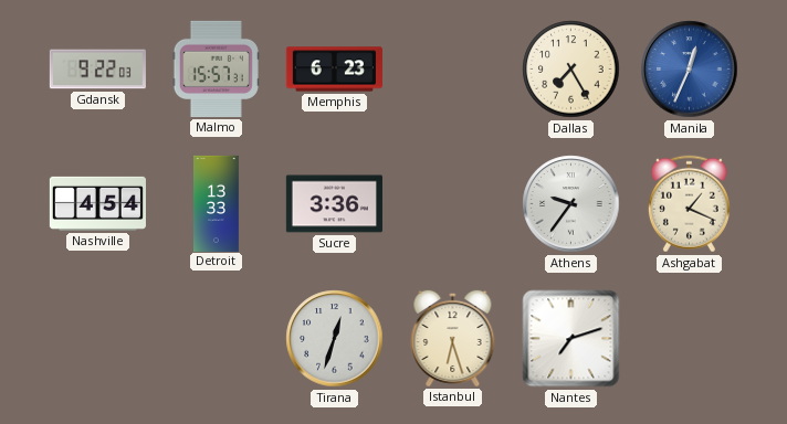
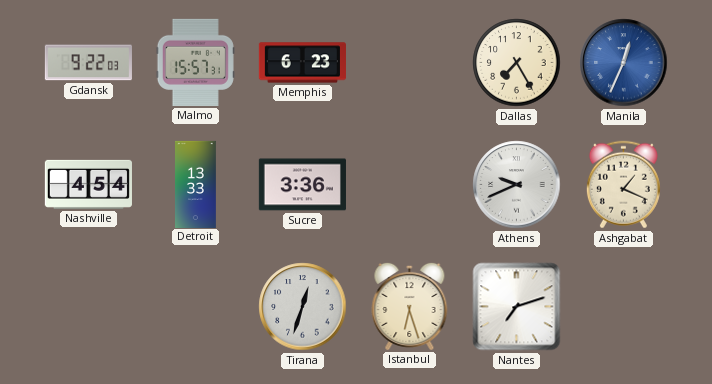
Athens: 9:36 -> 9:41
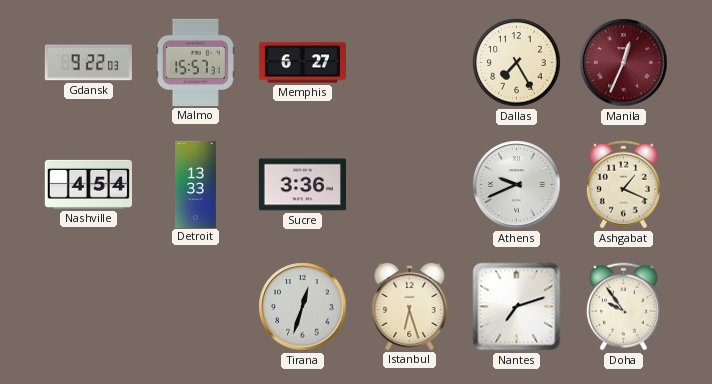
Memphis: 6:23 -> 6:27
Manila dial: blue -> burgundy
Doha: none -> 9:54
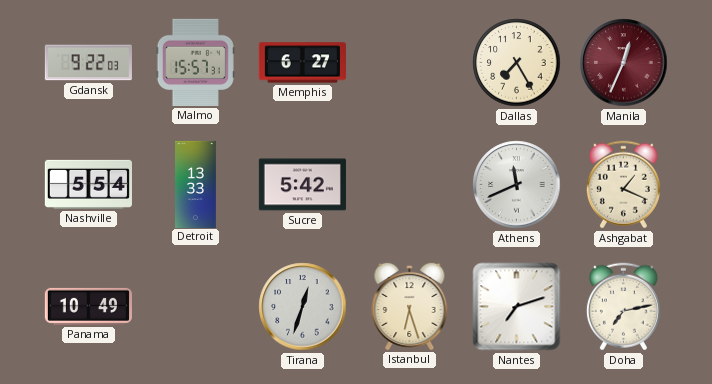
Nashville: 4:54 -> 5:54
Sucre: 3:36 -> 5:42
Athens: 9:41 -> 11:41
Panama: none -> 10:49
Doha: 9:54 -> 7:13
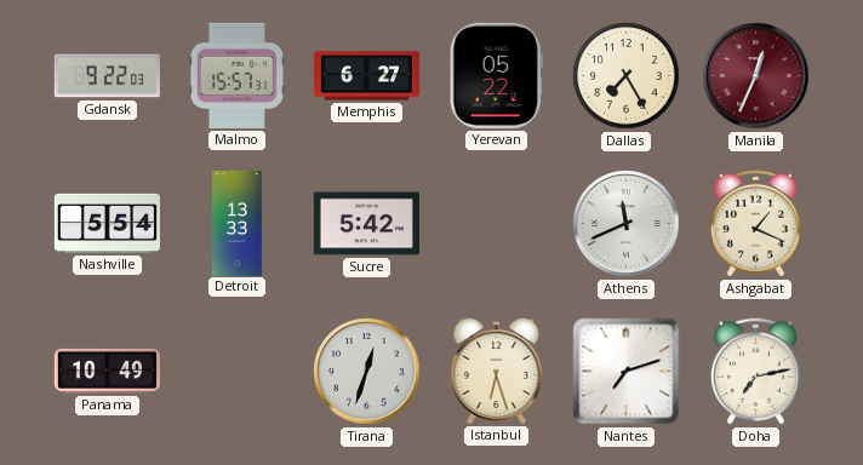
Yerevan: none -> 05:22
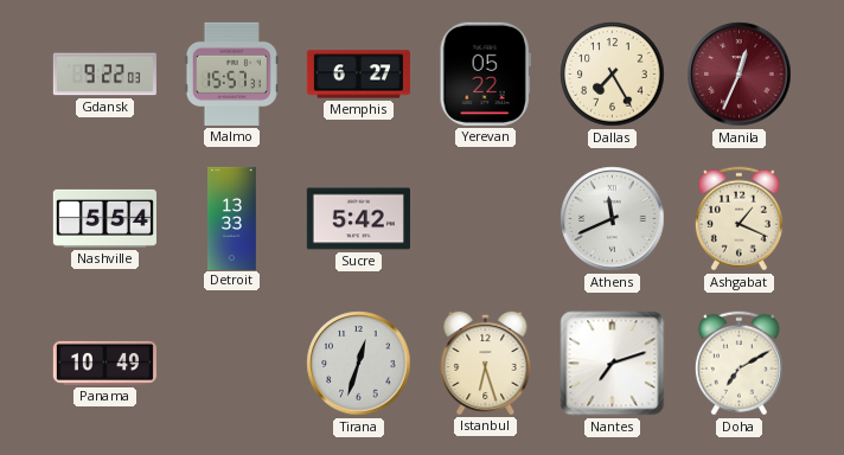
Doha: 7:13 -> 7:10
